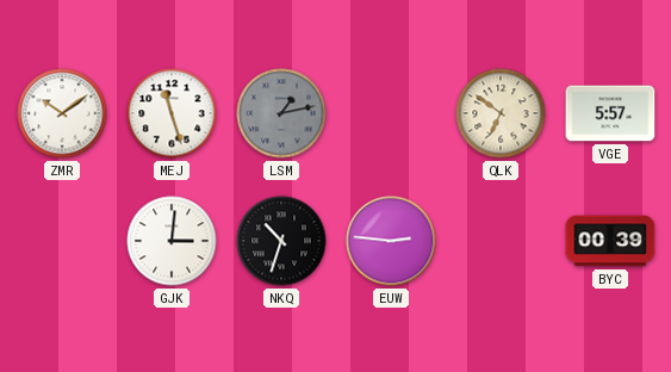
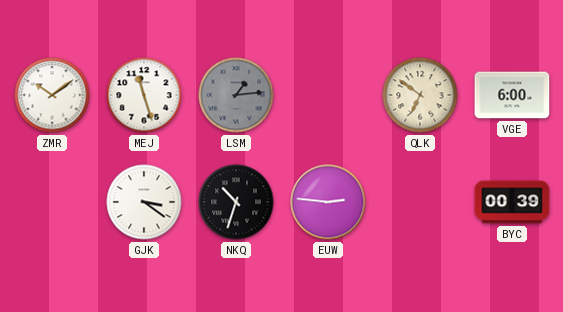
LSM: 1:13 -> 1:14
VGE: 5:57 -> 6:00
GJK: 3:01 -> 3:21
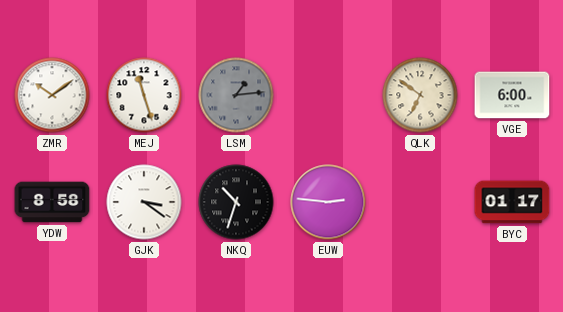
YDW: none -> 8:58
BYC: 00:39 -> 01:17
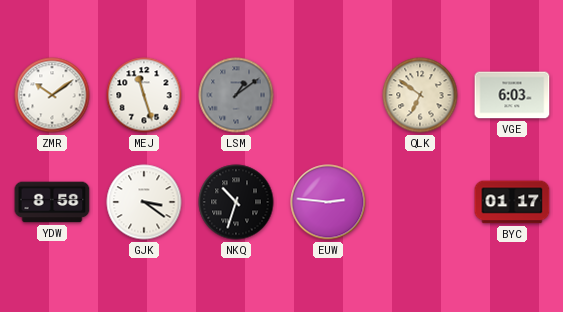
LSM: 1:14 -> 1:09
VGE: 6:00 -> 6:03
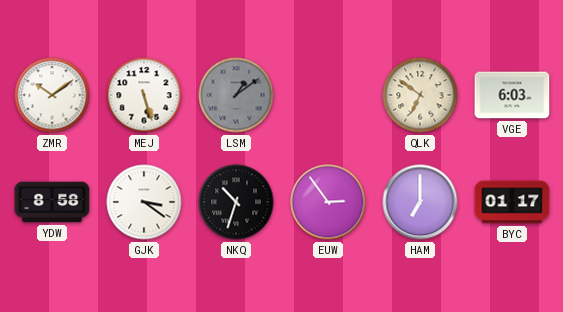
MEJ: 11:27 -> 5:27
EUW: 2:46 -> 2:54
HAM: none -> 7:00
